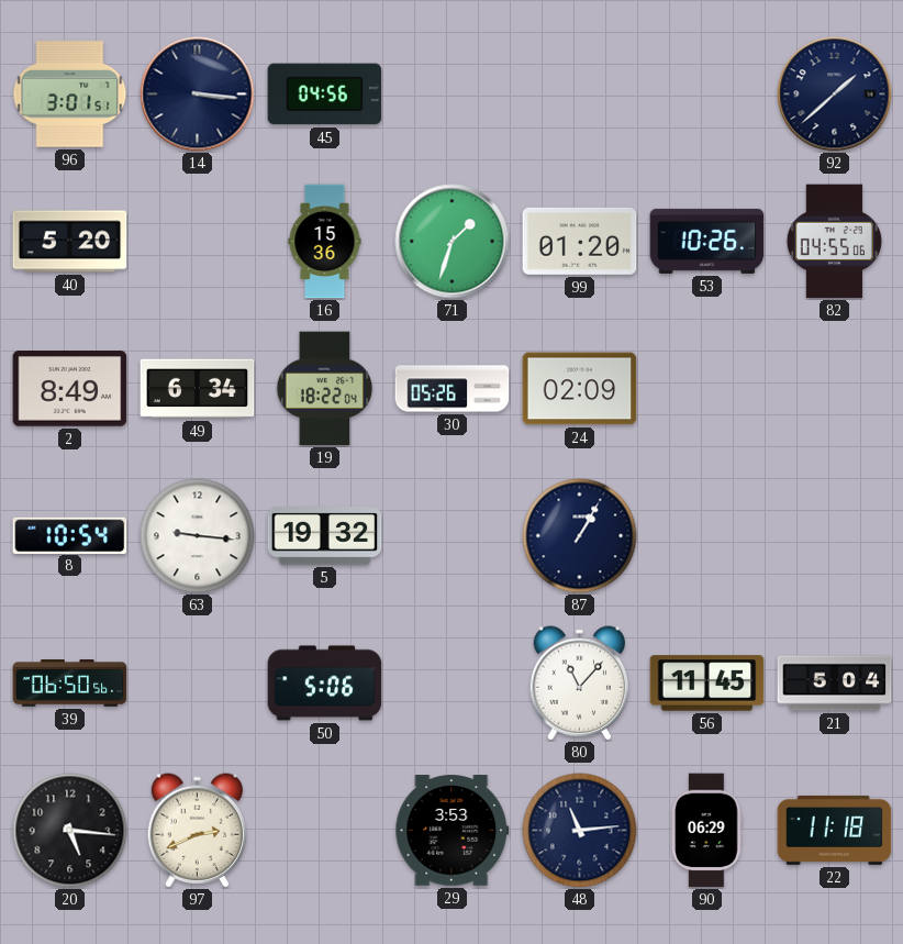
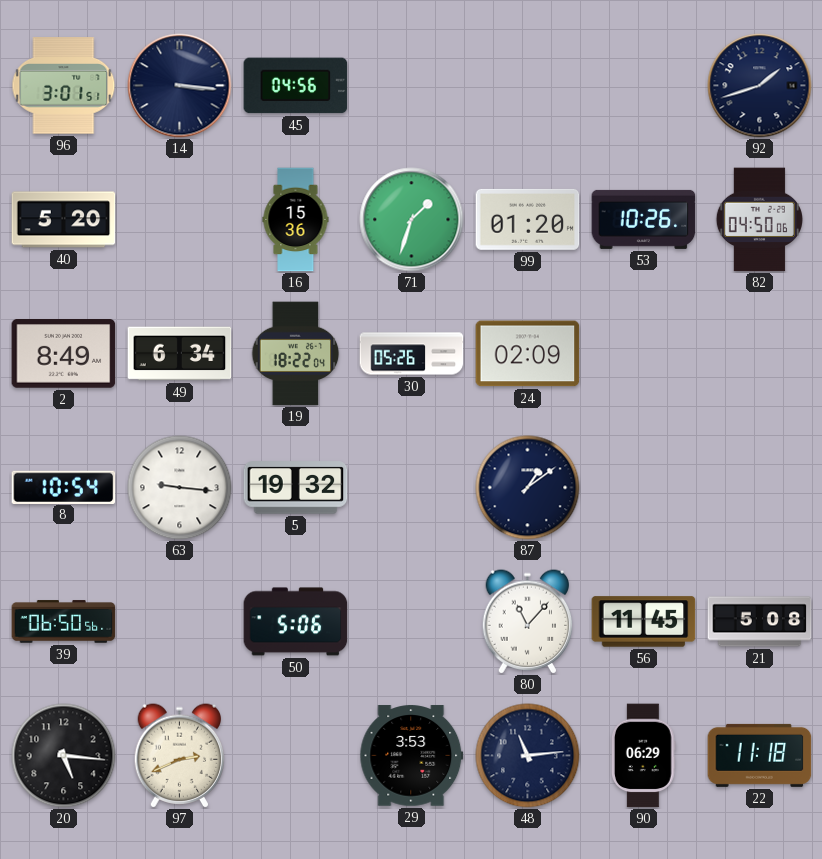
92: 1:38 -> 1:42
82: 04:55 -> 04:50
87: 1:05 -> 1:09
21: 5:04 -> 5:08
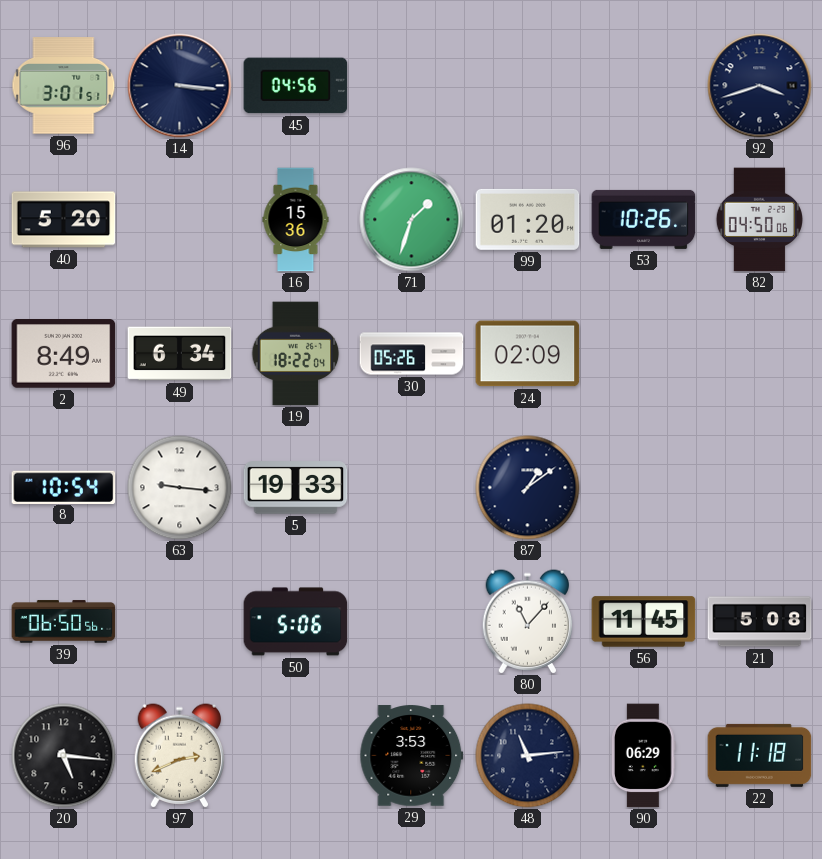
92: 1:42 -> 3:42
5: 19:32 -> 19:33
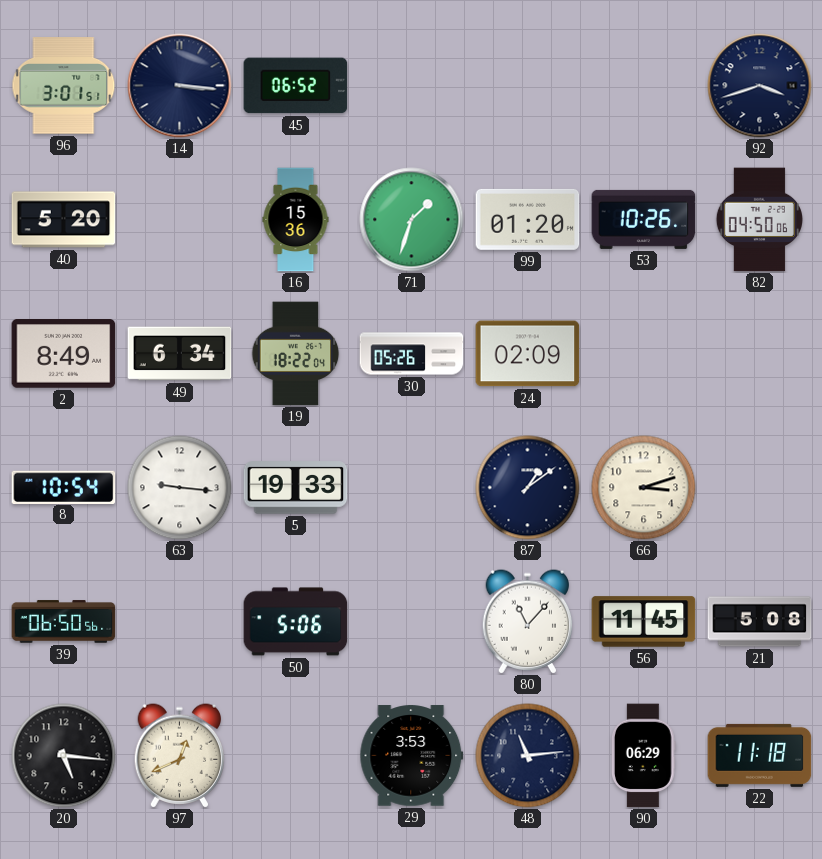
45: 04:56 -> 06:52
66: none -> 3:12
97: 2:41 -> 12:41
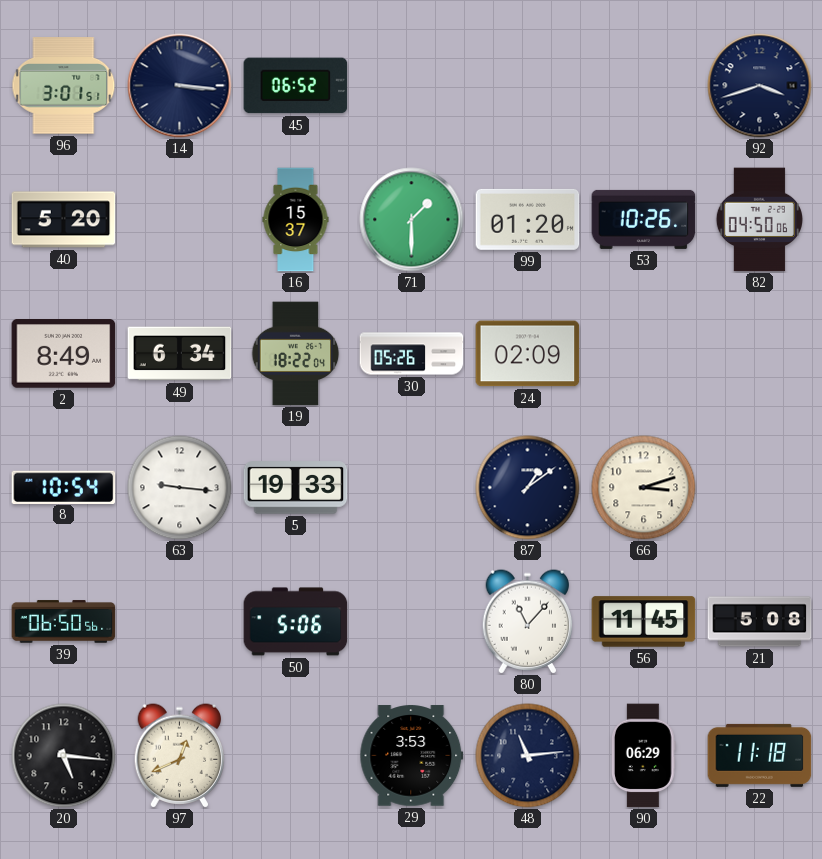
16: 15:36 -> 15:37
71: 1:33 -> 1:30
